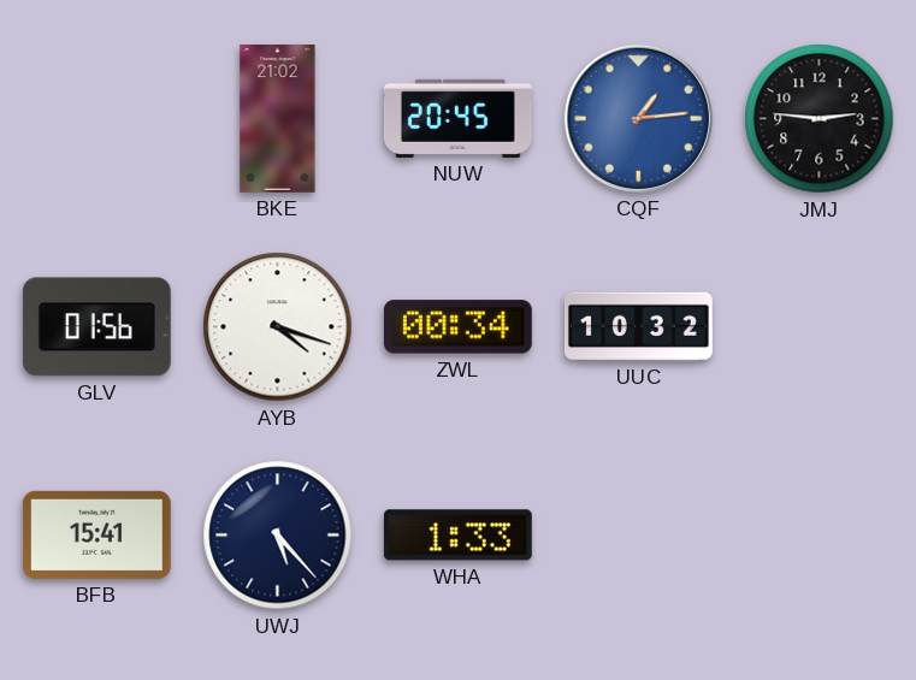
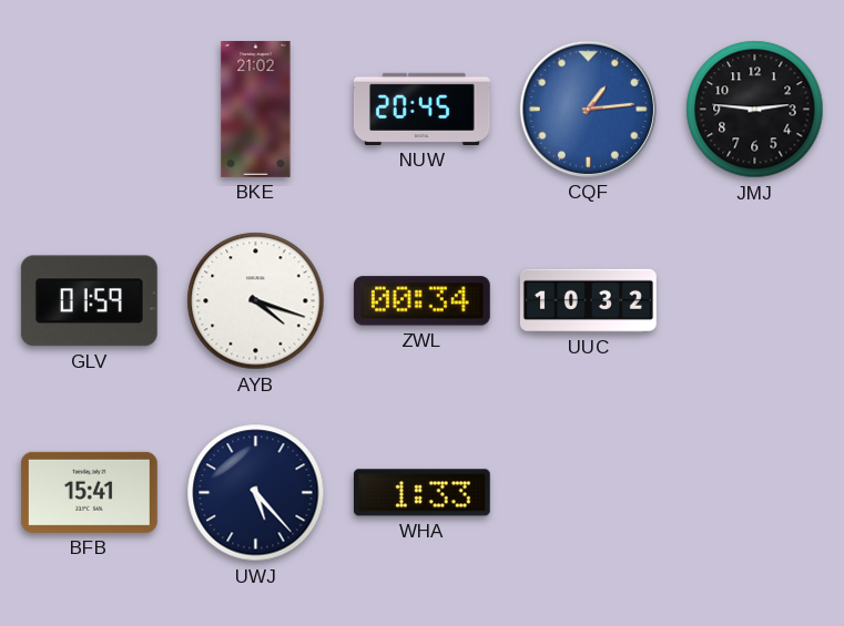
GLV: 01:56 -> 01:59
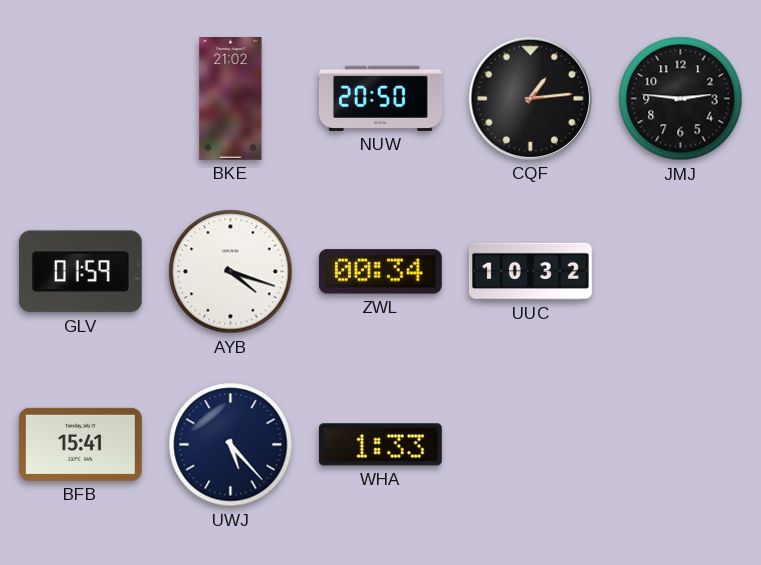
NUW: 20:45 -> 20:50
CQF dial: blue -> black
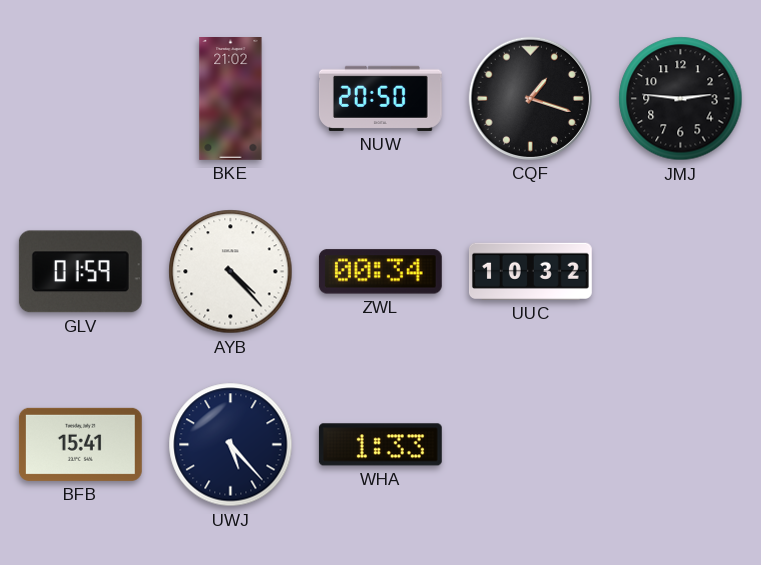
CQF: 1:14 -> 1:18
AYB: 4:18 -> 4:23
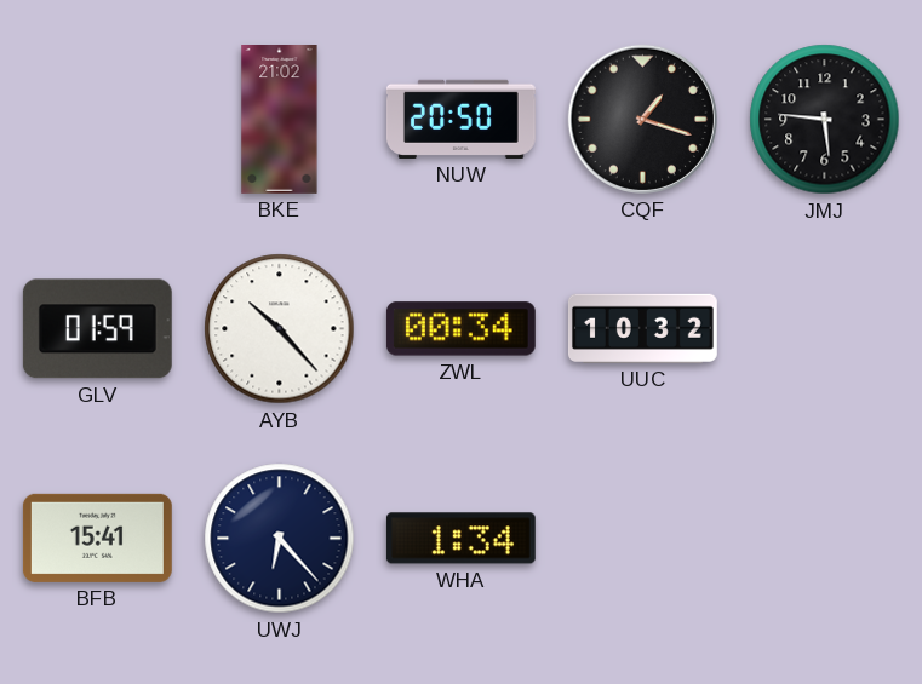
JMJ: 2:46 -> 5:46
AYB: 4:23 -> 10:23
UWJ: 5:23 -> 6:23
WHA: 1:33 -> 1:34
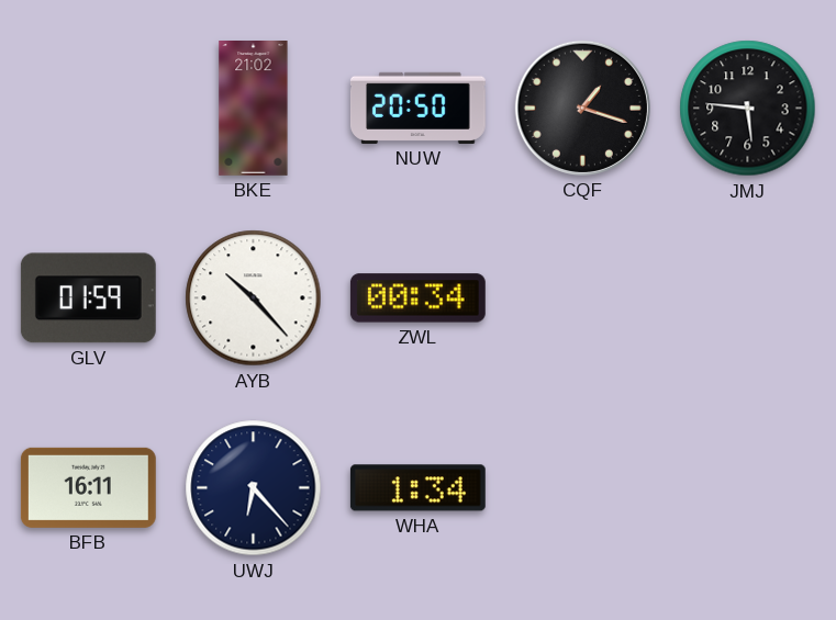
UUC: 10:32 -> none
BFB: 15:41 -> 16:11
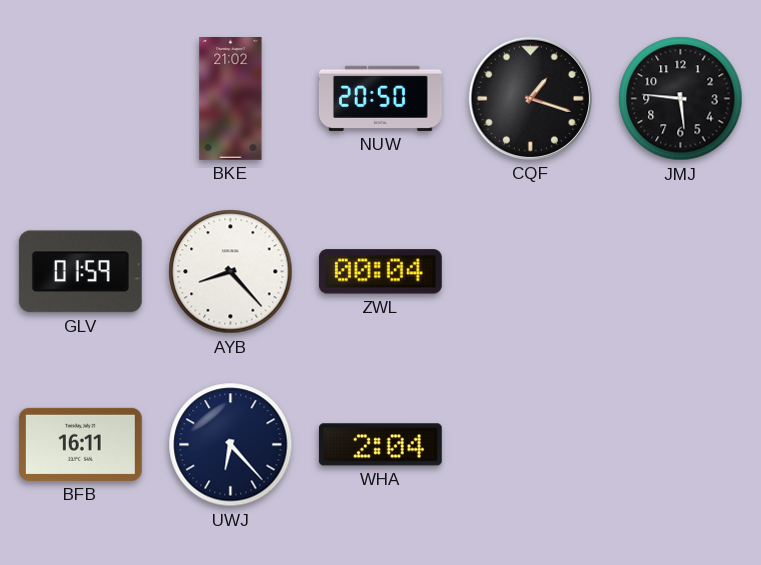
AYB: 10:23 -> 8:23
ZWL: 00:34 -> 00:04
WHA: 1:34 -> 2:04
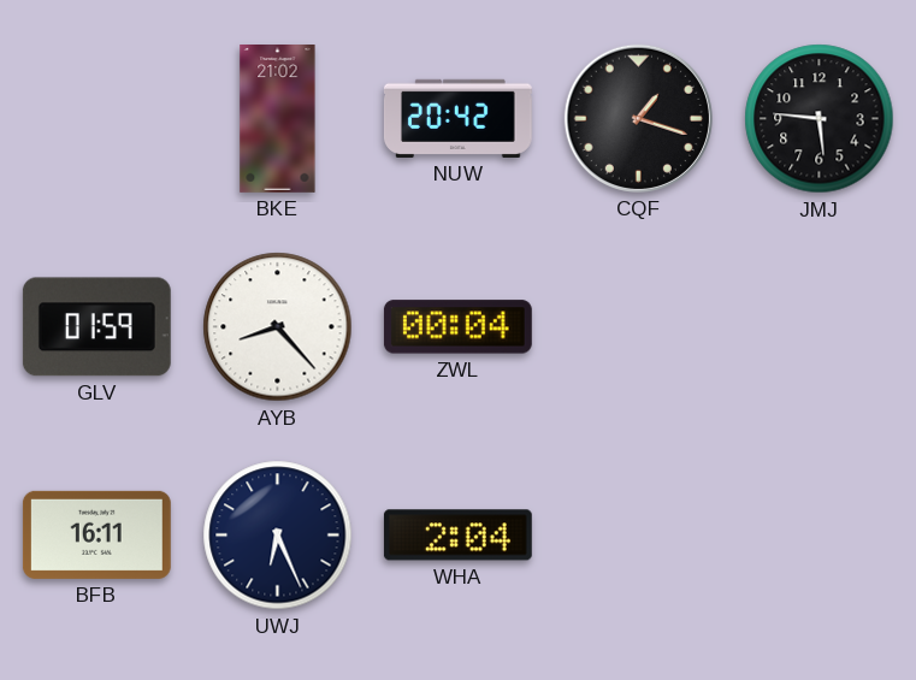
NUW: 20:50 -> 20:42
UWJ: 6:23 -> 6:26
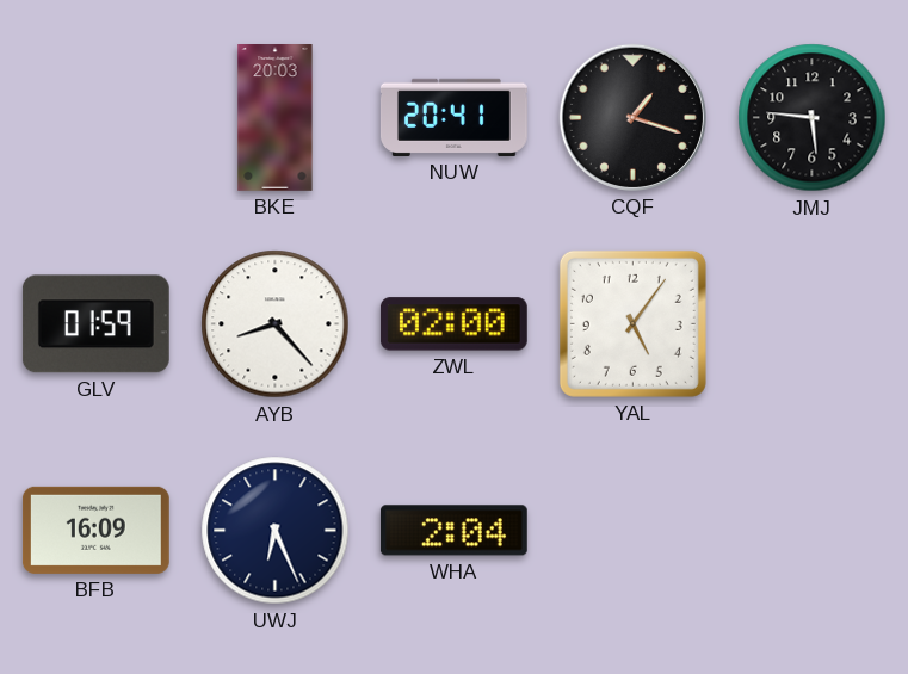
BKE: 21:02 -> 20:03
NUW: 20:42 -> 20:41
ZWL: 00:04 -> 02:00
YAL: none -> 5:06
BFB: 16:11 -> 16:09
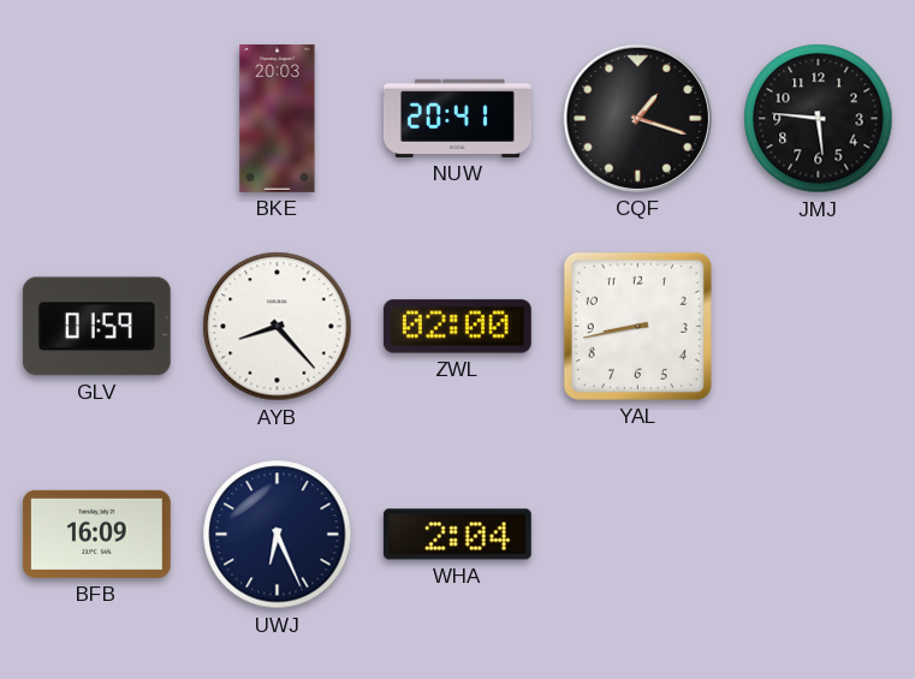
YAL: 5:06 -> 8:43
